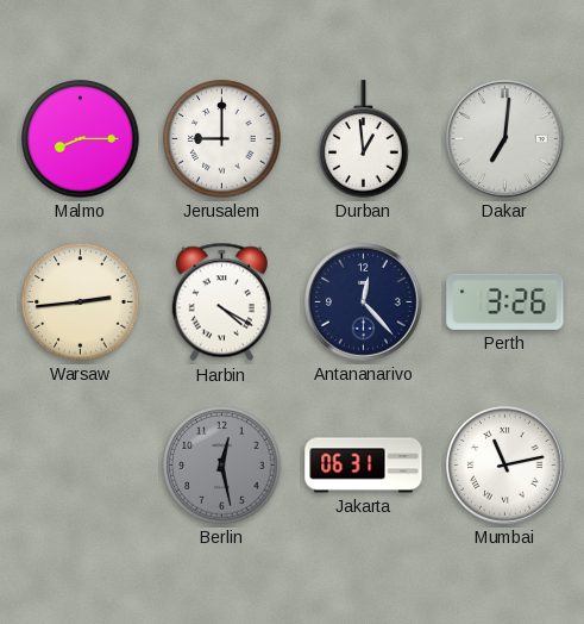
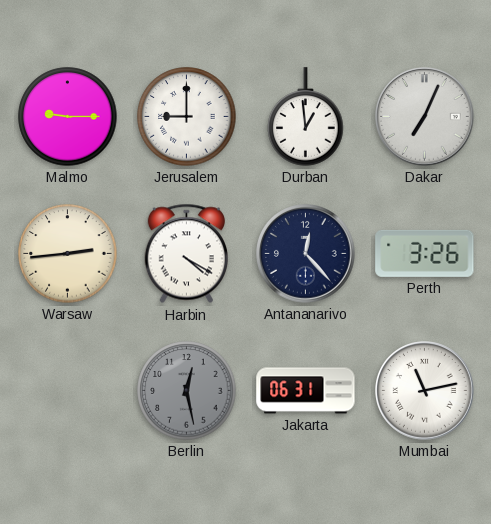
Malmo: 8:15 -> 9:15
Dakar: 7:01 -> 7:04
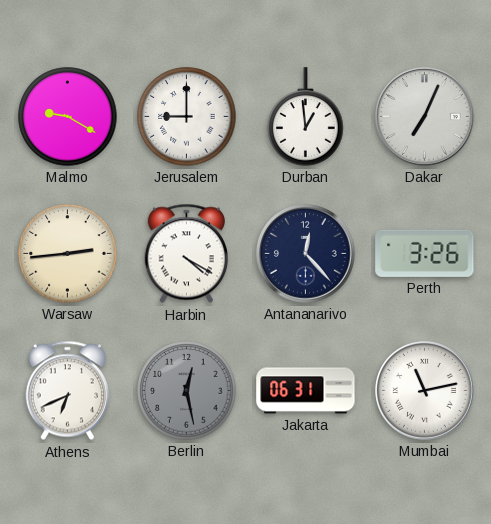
Malmo: 9:15 -> 9:20
Athens: none -> 6:41
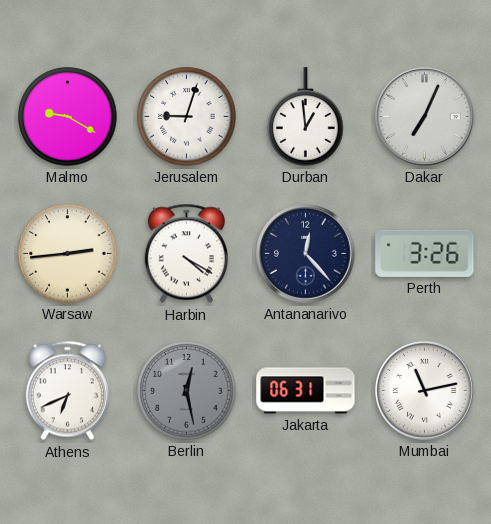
Jerusalem: 9:00 -> 9:03
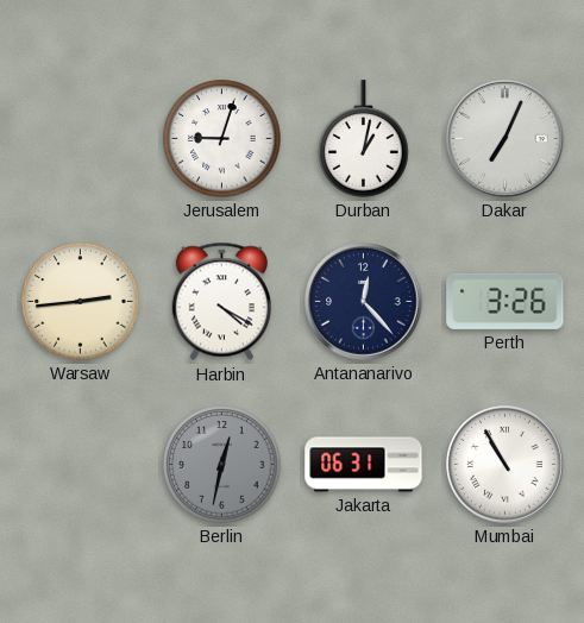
Malmo: 9:20 -> none
Durban: 12:59 -> 1:02
Athens: 6:41 -> none
Berlin: 12:28 -> 12:32
Mumbai: 11:13 -> 10:55
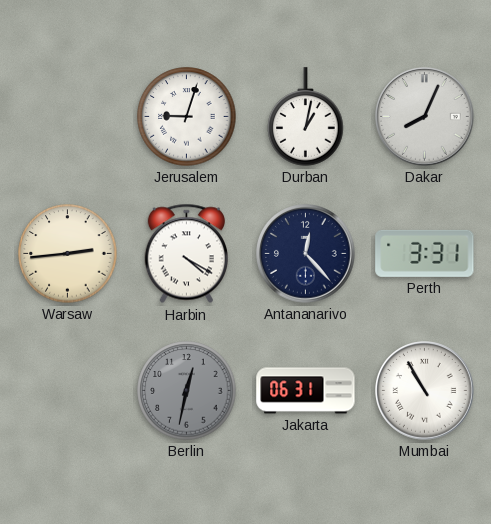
Dakar: 7:04 -> 8:04
Perth: 3:26 -> 3:31
